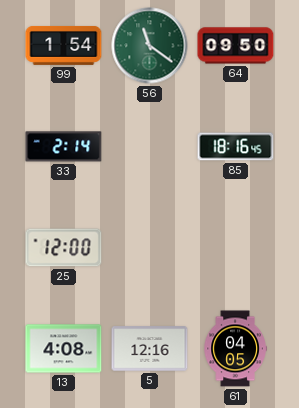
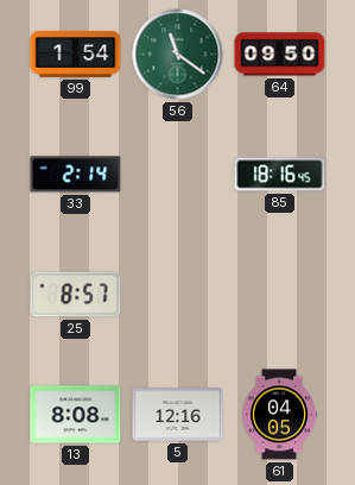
25: 12:00 -> 8:57
13: 4:08 -> 8:08
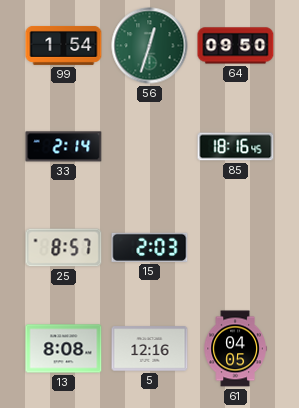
56: 11:21 -> 12:33
15: none -> 2:03
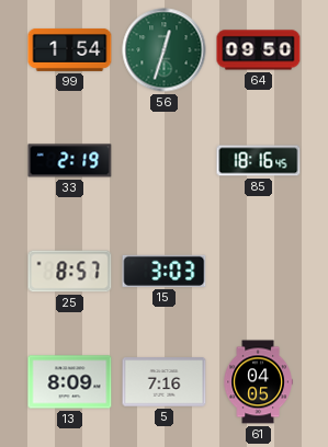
33: 2:14 -> 2:19
15: 2:03 -> 3:03
13: 8:08 -> 8:09
5: 12:16 -> 7:16
